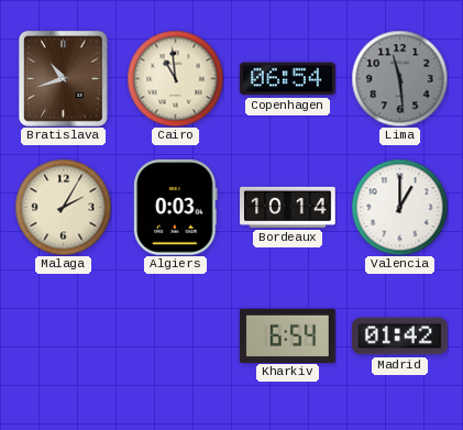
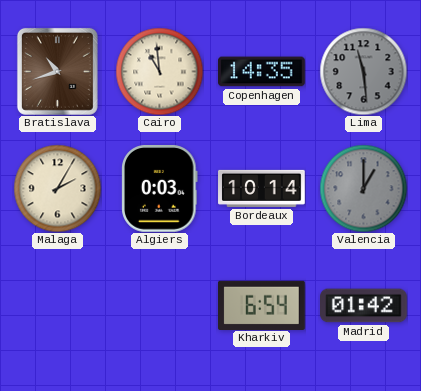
Copenhagen: 06:54 -> 14:35
Valencia dial: white -> grey
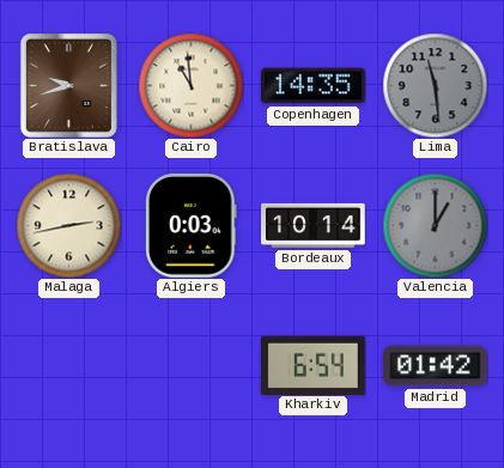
Bratislava: 10:42 -> 9:42
Malaga: 2:05 -> 2:43
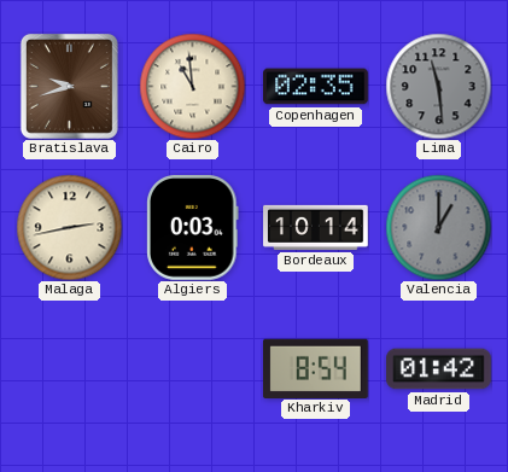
Copenhagen: 14:35 -> 02:35
Kharkiv: 6:54 -> 8:54
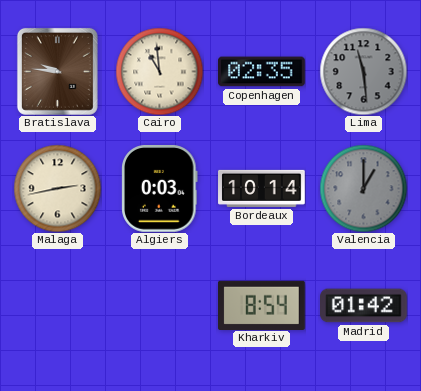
Bratislava: 9:42 -> 9:46
